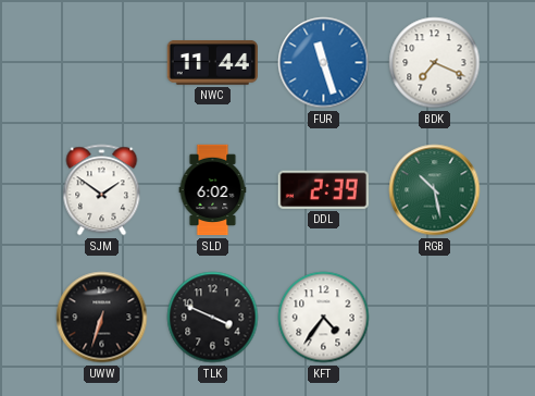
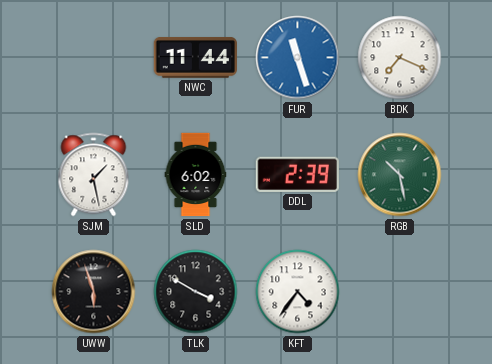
SJM: 1:51 -> 1:28
UWW: 6:33 -> 5:57
TLK: 3:49 -> 3:50
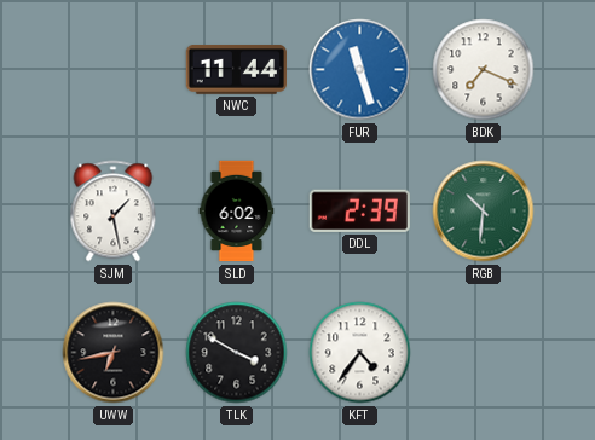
RGB: 10:28 -> 10:31
UWW: 5:57 -> 6:43
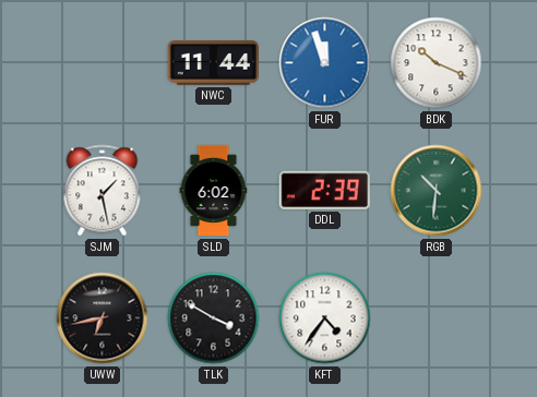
FUR: 11:27 -> 11:57
BDK: 7:19 -> 10:19
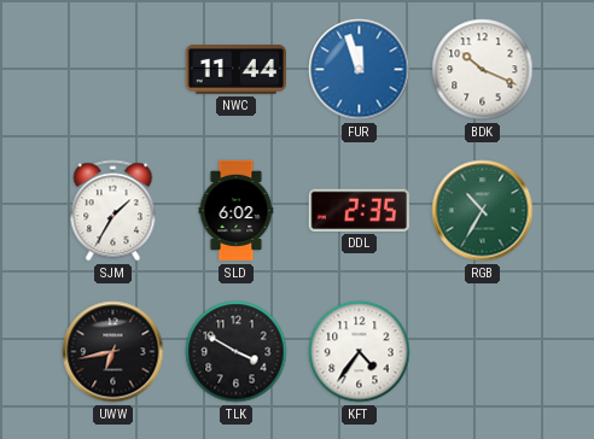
SJM: 1:28 -> 1:35
DDL: 2:39 -> 2:35
RGB: 10:31 -> 10:35
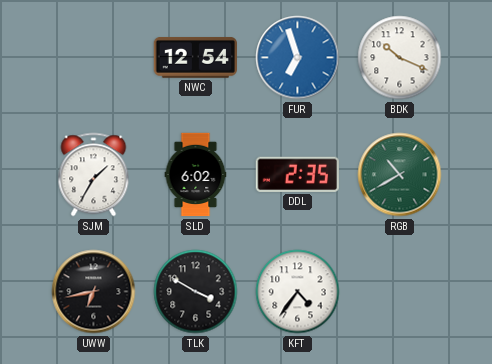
NWC: 11:44 -> 12:54
FUR: 11:57 -> 6:57
RGB: 10:35 -> 10:40
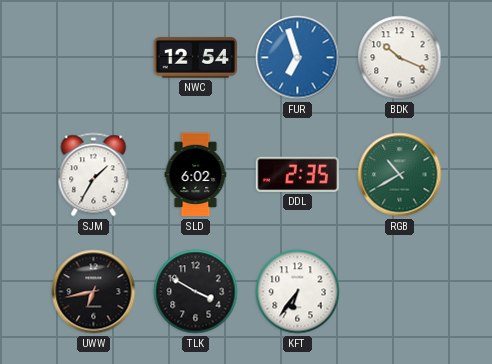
KFT: 4:36 -> 6:36
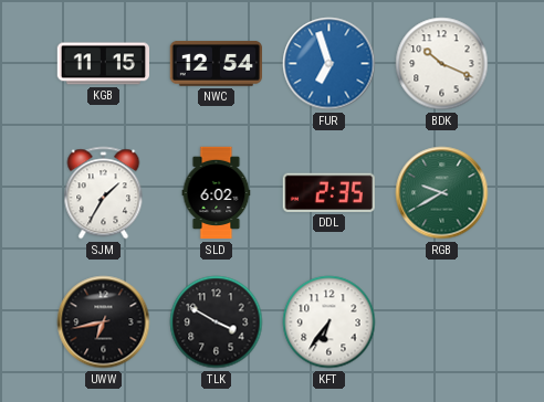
KGB: none -> 11:15
RGB: 10:40 -> 9:40
